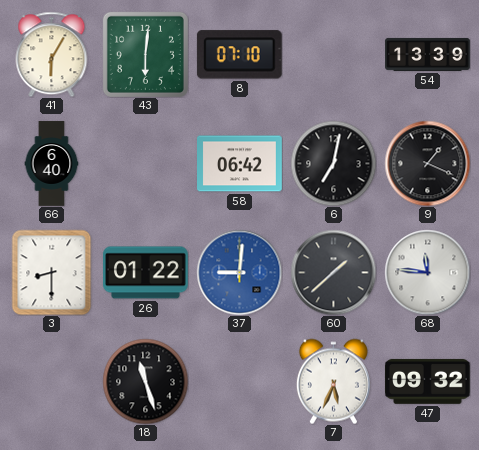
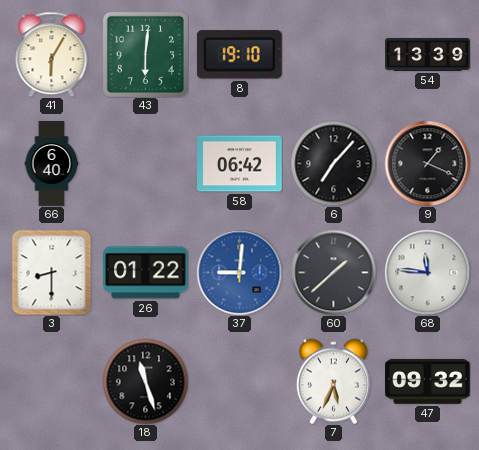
8: 07:10 -> 19:10
6: 7:02 -> 7:07
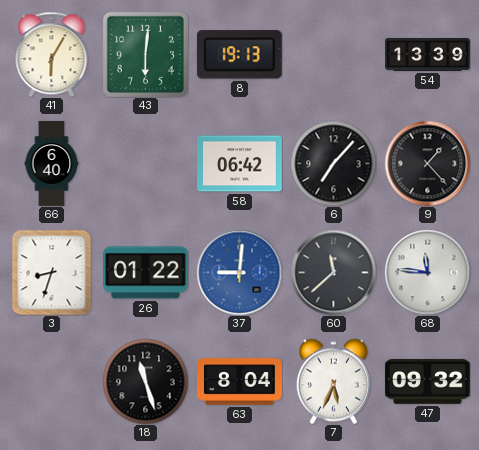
8: 19:10 -> 19:13
9: 1:19 -> 1:23
3: 8:30 -> 8:33
60: 1:38 -> 11:38
63: none -> 8:04
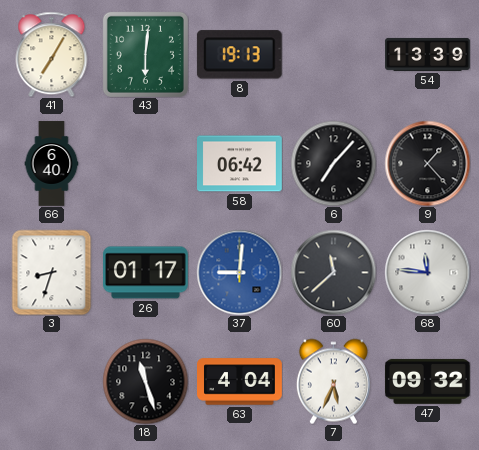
41: 6:05 -> 7:05
26: 01:22 -> 01:17
63: 8:04 -> 4:04
